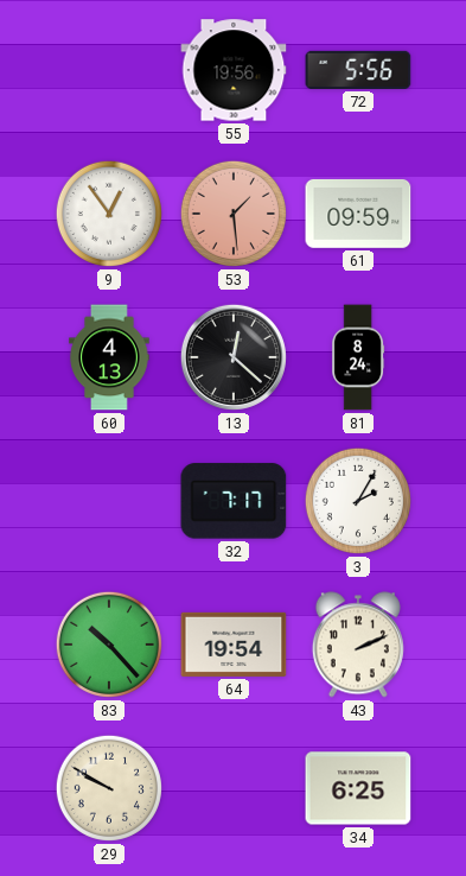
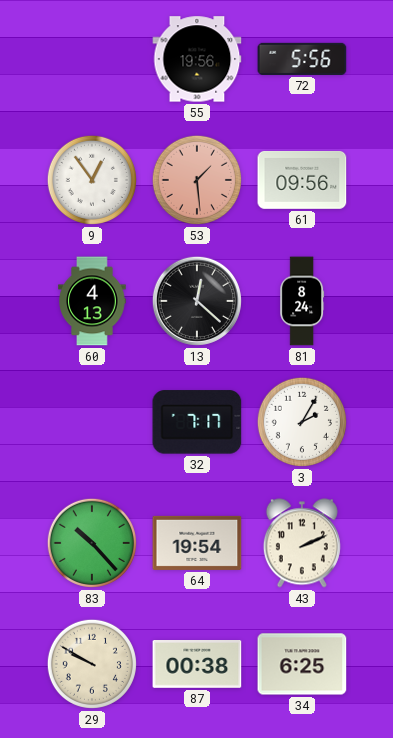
61: 09:59 -> 09:56
87: none -> 00:38
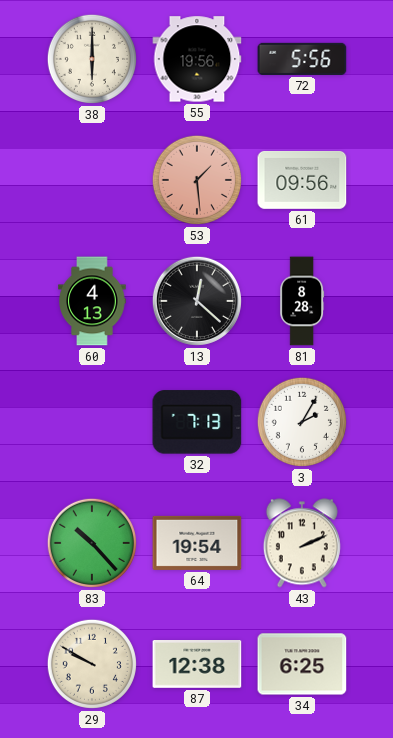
38: none -> 6:00
9: 12:54 -> none
81: 8:24 -> 8:28
32: 7:17 -> 7:13
87: 00:38 -> 12:38
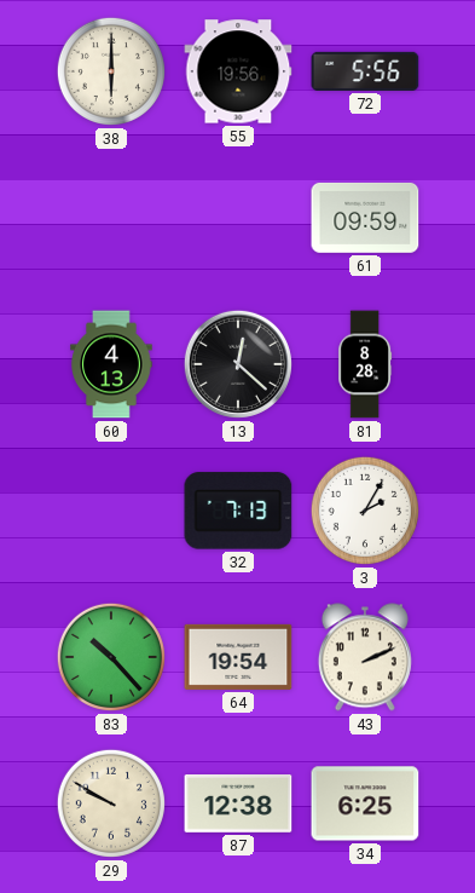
53: 1:29 -> none
61: 09:56 -> 09:59
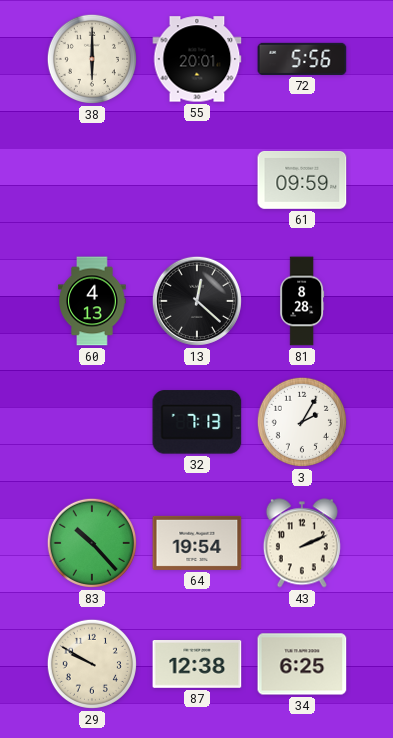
55: 19:56 -> 20:01
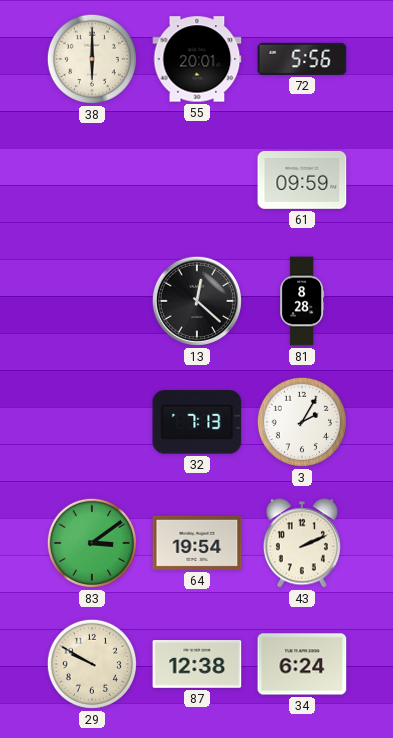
60: 4:13 -> none
83: 10:23 -> 3:09
34: 6:25 -> 6:24
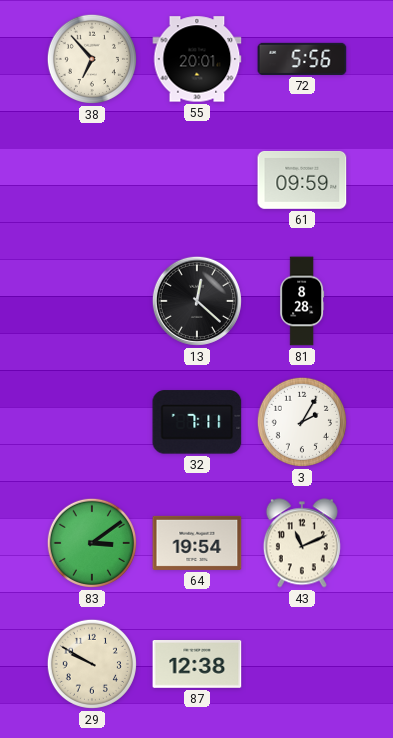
38: 6:00 -> 6:53
32: 7:13 -> 7:11
43: 2:11 -> 11:11
34: 6:24 -> none
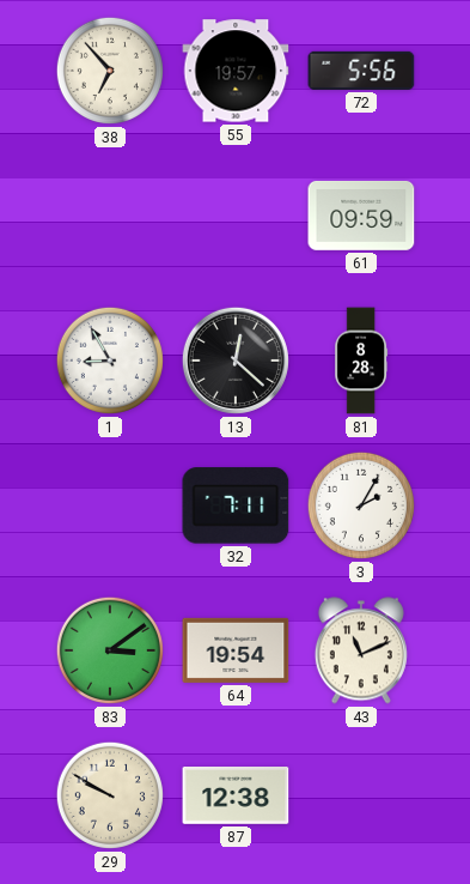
55: 20:01 -> 19:57
1: none -> 8:55
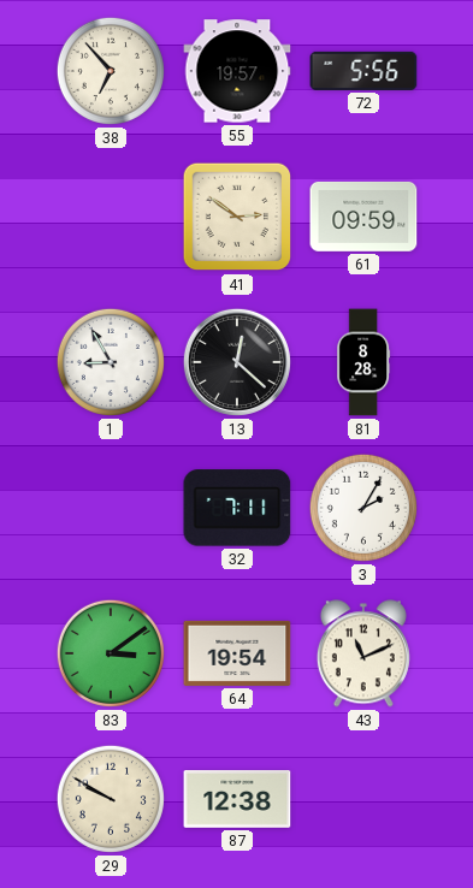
41: none -> 2:51
